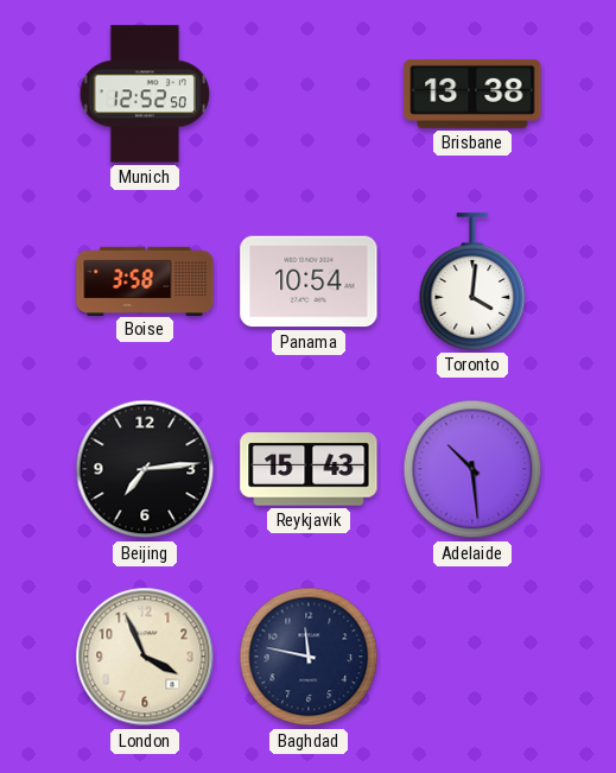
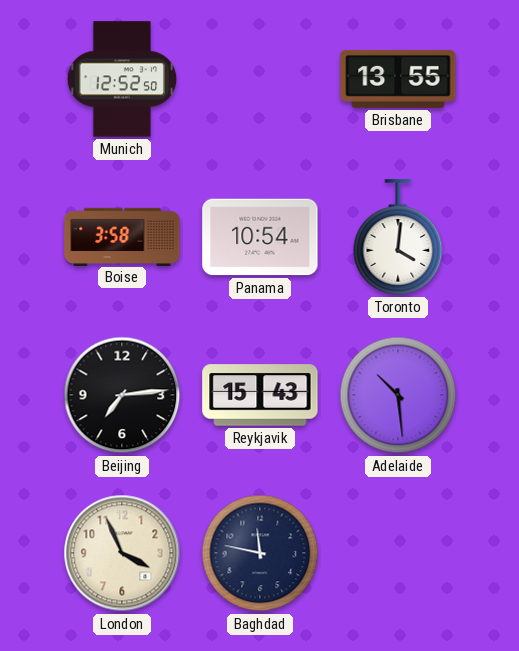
Brisbane: 13:38 -> 13:55
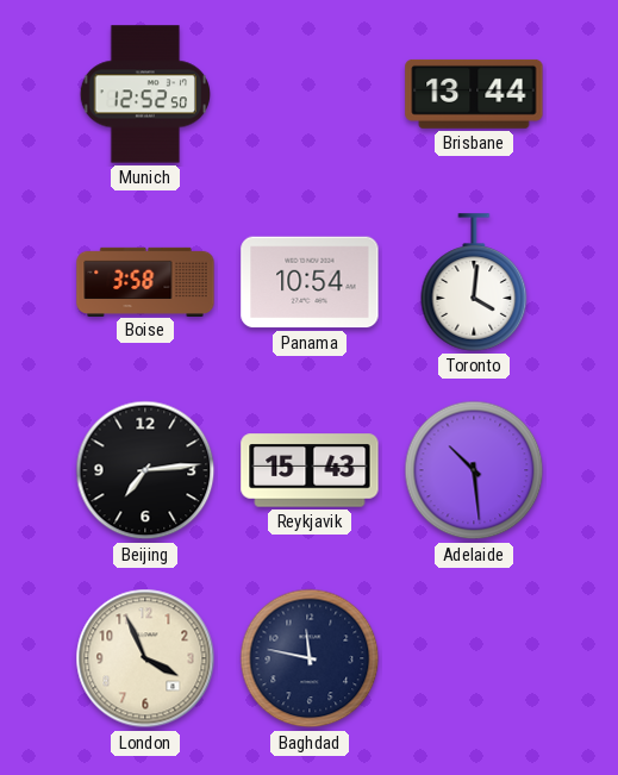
Brisbane: 13:55 -> 13:44
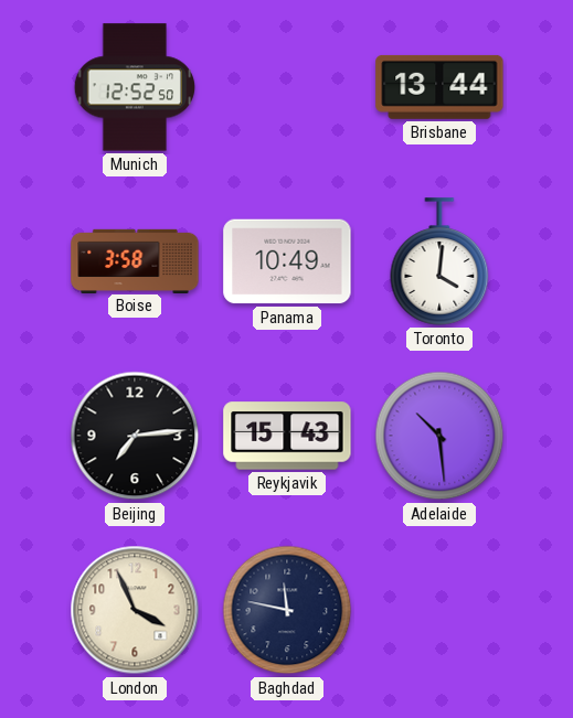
Panama: 10:54 -> 10:49
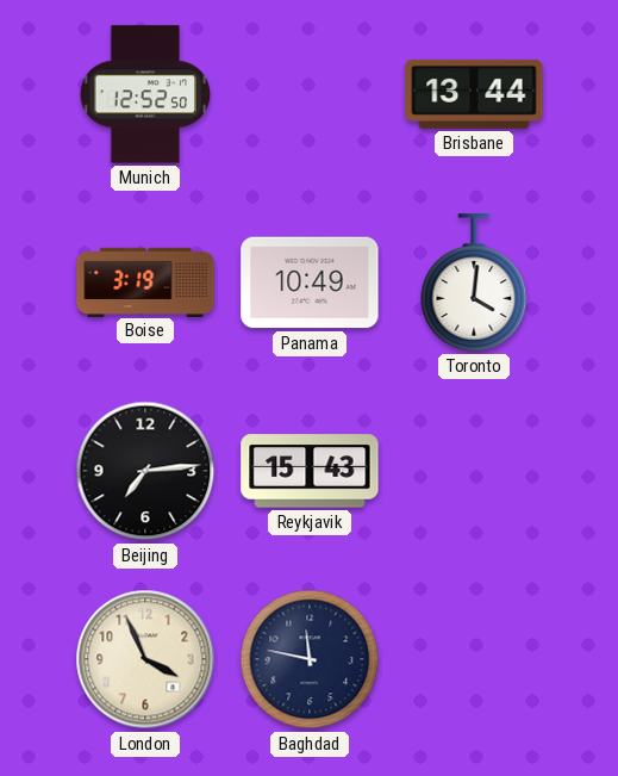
Boise: 3:58 -> 3:19
Adelaide: 10:29 -> none
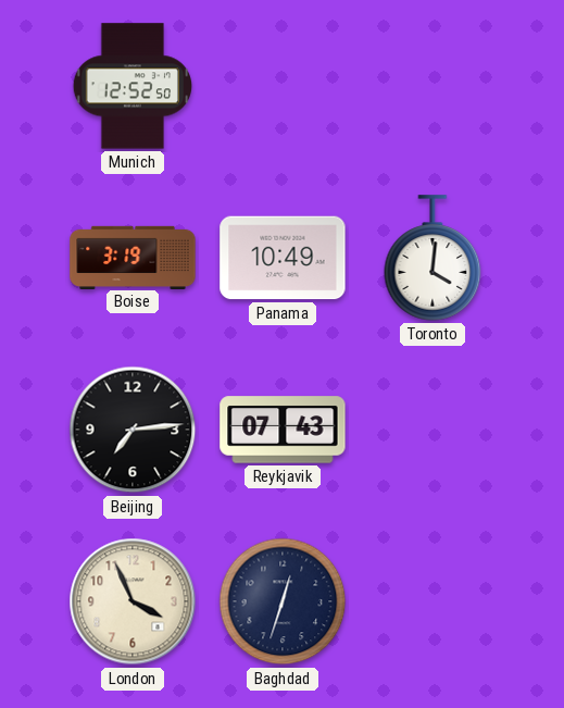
Brisbane: 13:44 -> none
Reykjavik: 15:43 -> 07:43
Baghdad: 11:47 -> 12:33
